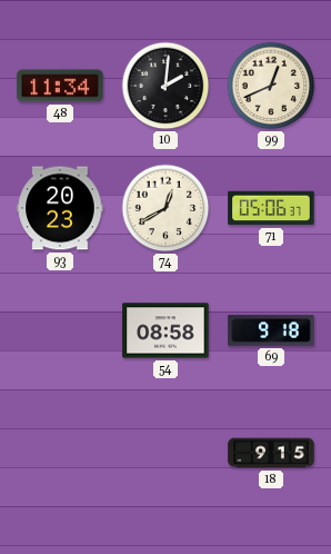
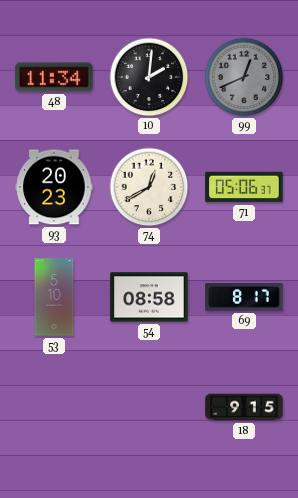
99 dial: cream -> grey
53: none -> 5:10
69: 9:18 -> 8:17
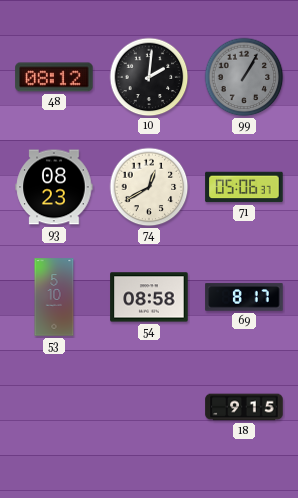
48: 11:34 -> 08:12
99: 12:41 -> 1:05
93: 20:23 -> 08:23
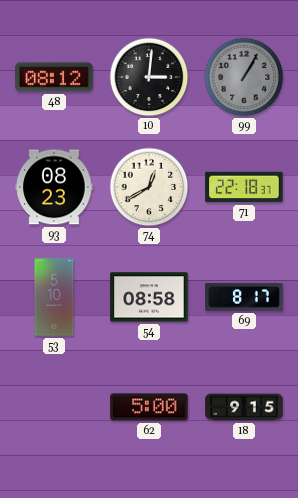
10: 2:01 -> 3:01
71: 05:06 -> 22:18
62: none -> 5:00
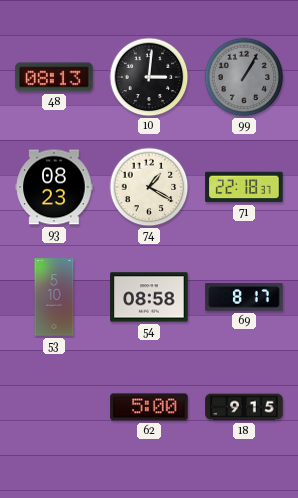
48: 08:12 -> 08:13
74: 12:40 -> 1:20
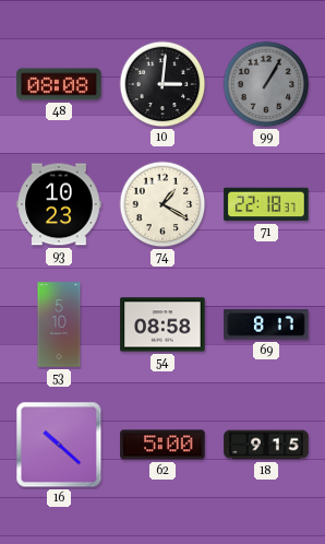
48: 08:13 -> 08:08
93: 08:23 -> 10:23
16: none -> 10:22
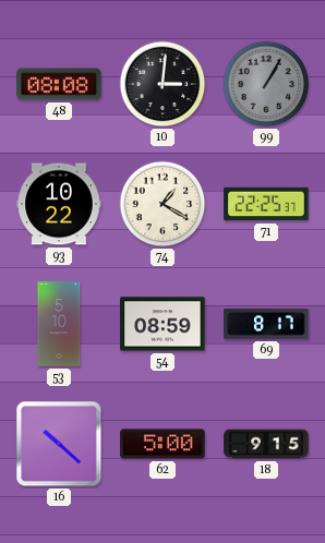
93: 10:23 -> 10:22
71: 22:18 -> 22:25
54: 08:58 -> 08:59
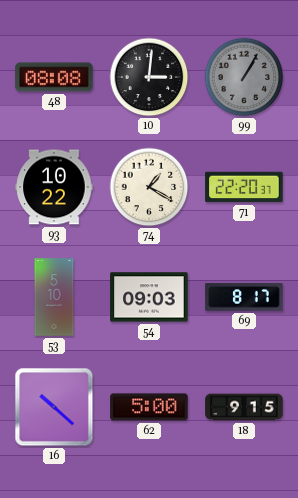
71: 22:25 -> 22:20
54: 08:59 -> 09:03
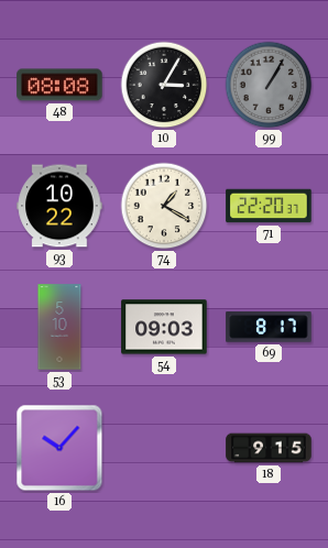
10: 3:01 -> 3:05
16: 10:22 -> 10:07
62: 5:00 -> none
